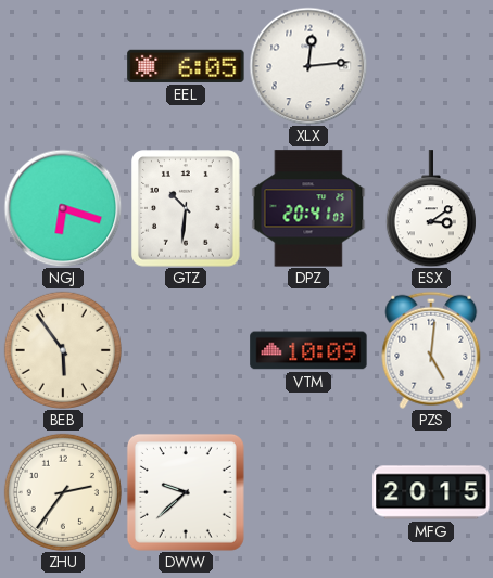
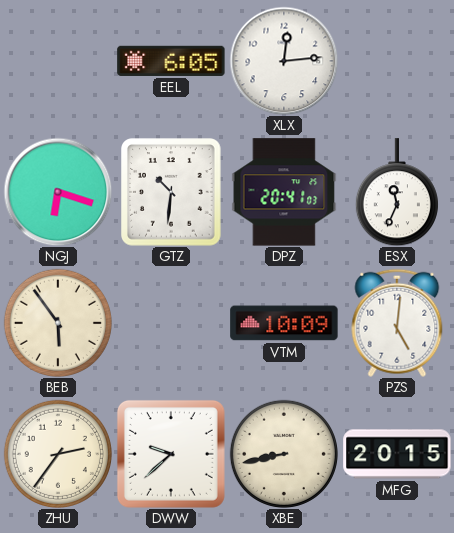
ESX: 3:09 -> 11:34
XBE: none -> 8:43
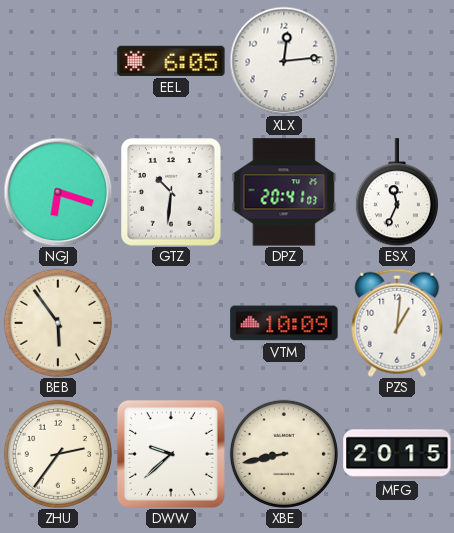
PZS: 5:01 -> 1:01
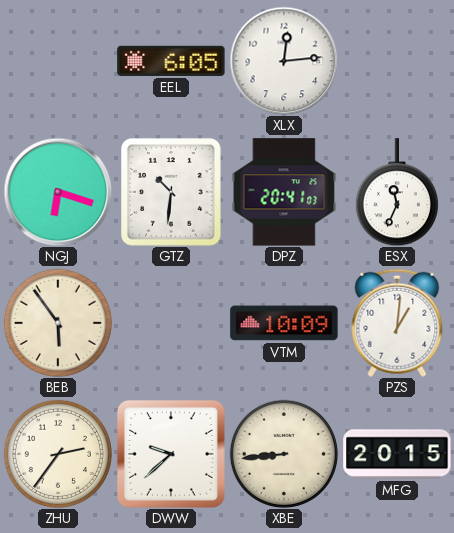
XBE: 8:43 -> 8:44
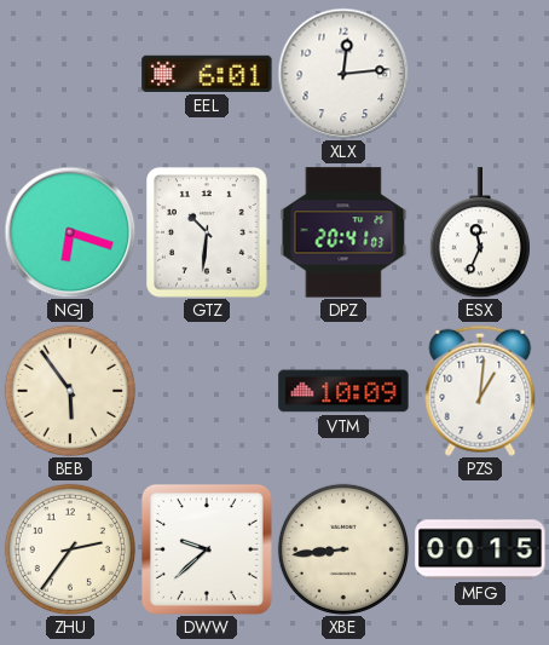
EEL: 6:05 -> 6:01
MFG: 20:15 -> 00:15
